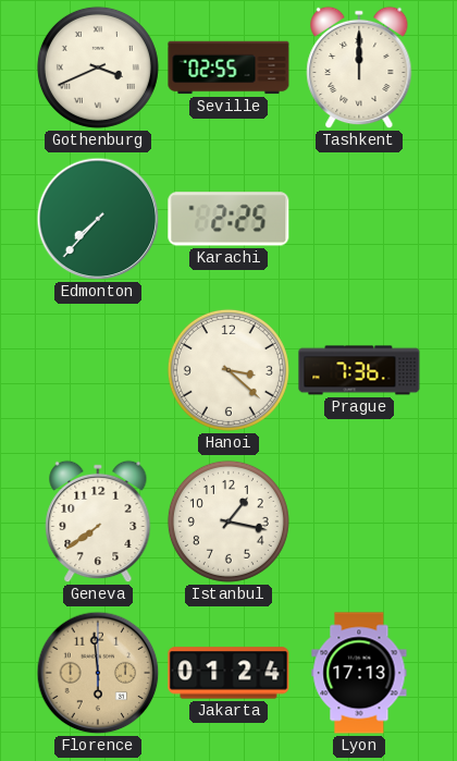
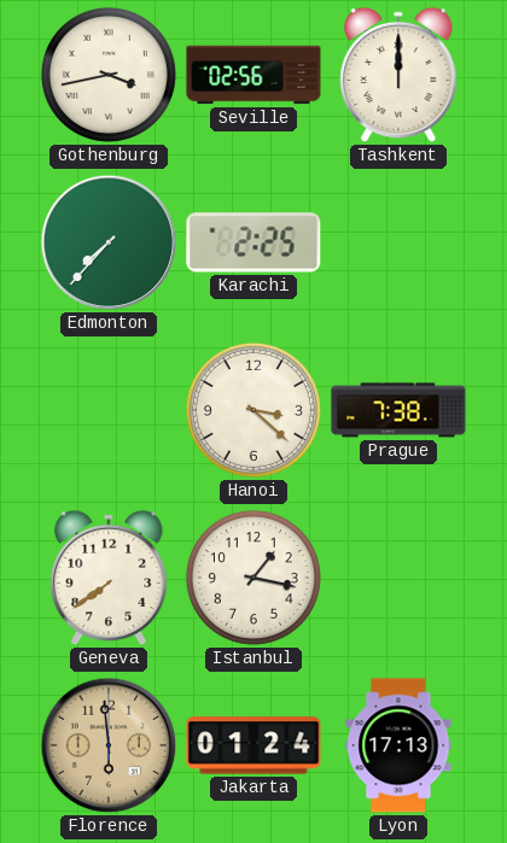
Gothenburg: 3:41 -> 3:43
Seville: 02:55 -> 02:56
Prague: 7:36 -> 7:38
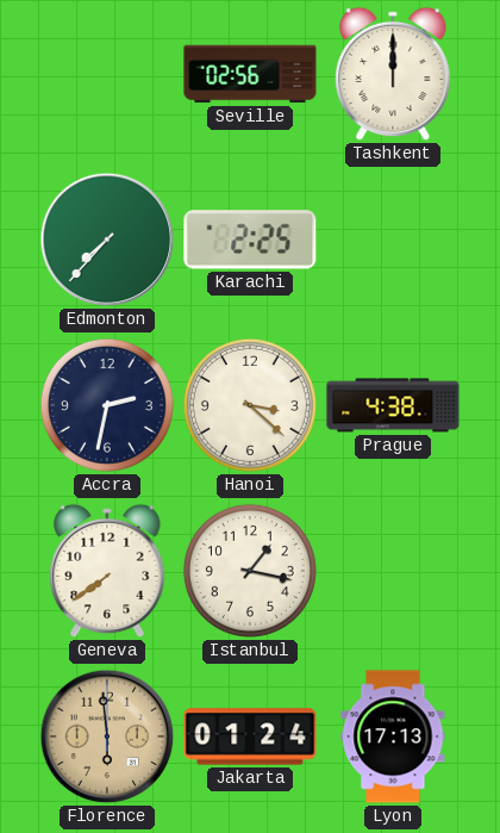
Gothenburg: 3:43 -> none
Accra: none -> 2:32
Prague: 7:38 -> 4:38
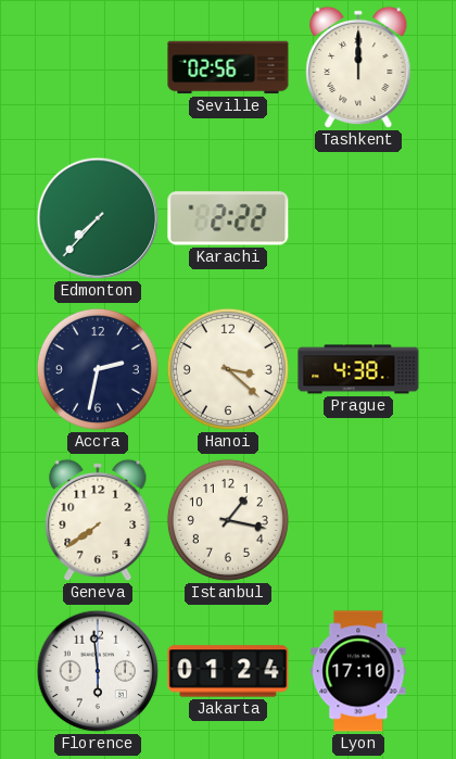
Karachi: 2:25 -> 2:22
Florence dial: champagne -> white
Lyon: 17:13 -> 17:10
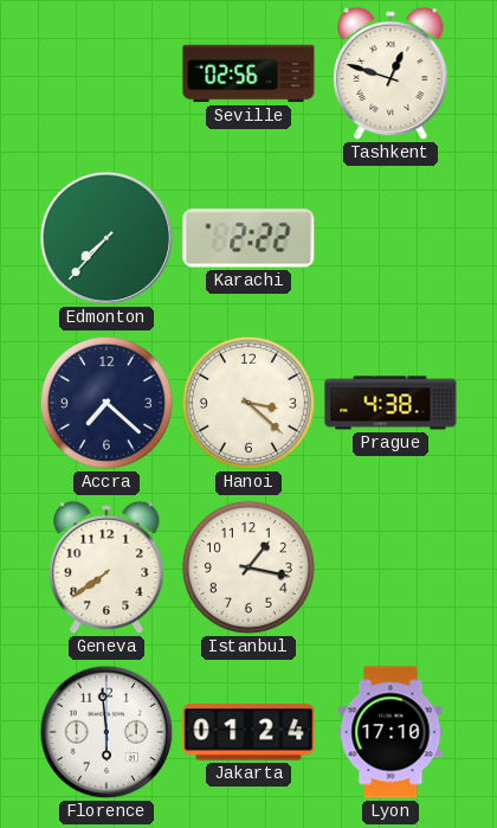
Tashkent: 12:00 -> 12:48
Accra: 2:32 -> 7:22
